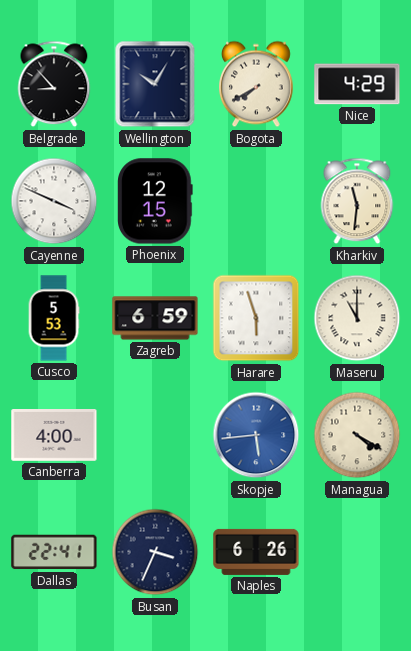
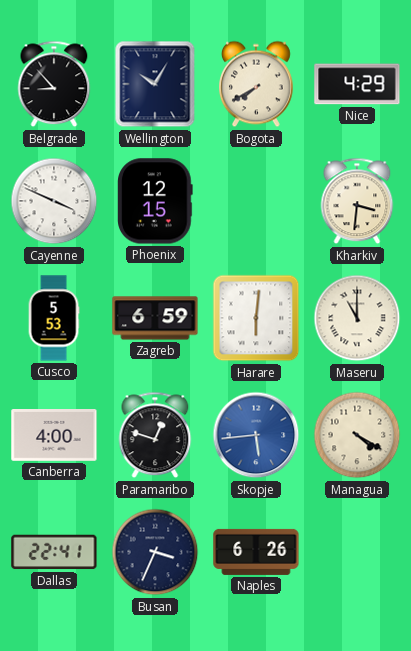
Kharkiv: 11:31 -> 3:31
Harare: 5:57 -> 6:01
Paramaribo: none -> 12:48
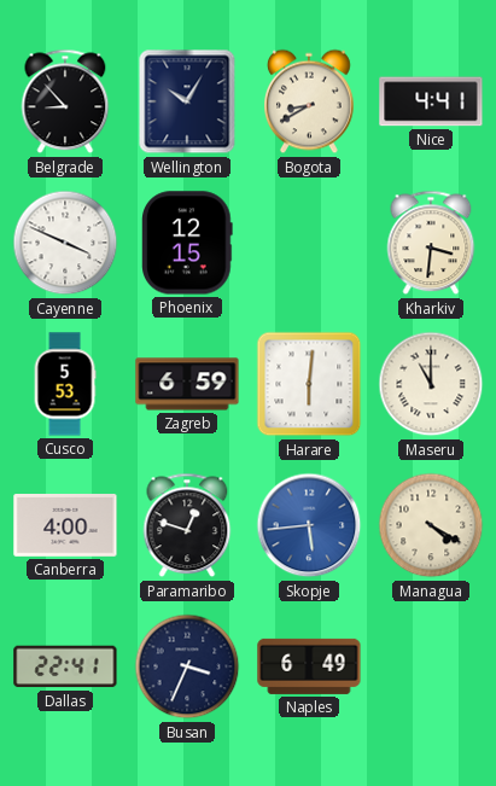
Bogota: 7:40 -> 8:40
Nice: 4:29 -> 4:41
Naples: 6:26 -> 6:49
